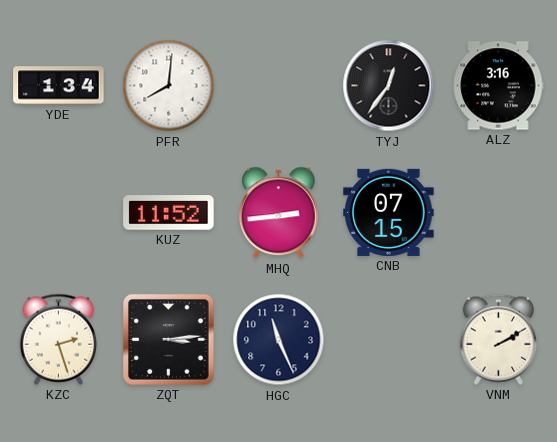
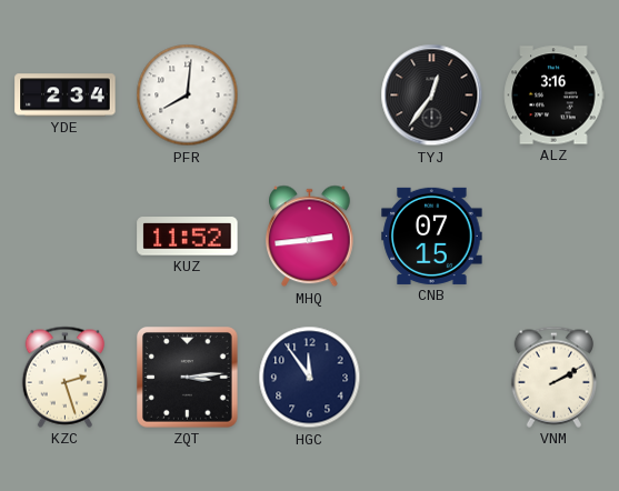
YDE: 1:34 -> 2:34
HGC: 11:26 -> 11:54
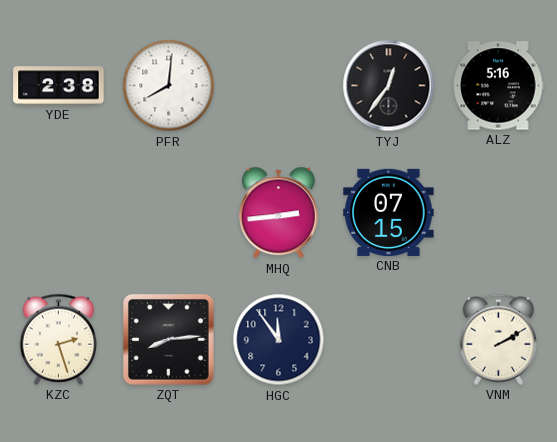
YDE: 2:34 -> 2:38
ALZ: 3:16 -> 5:16
KUZ: 11:52 -> none
ZQT: 3:14 -> 8:14
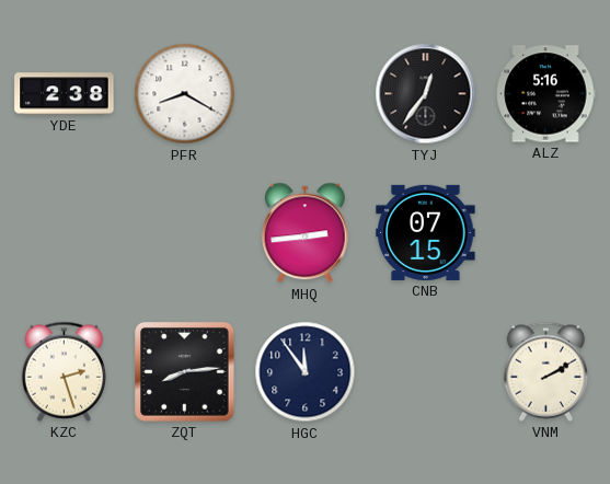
PFR: 8:01 -> 8:20
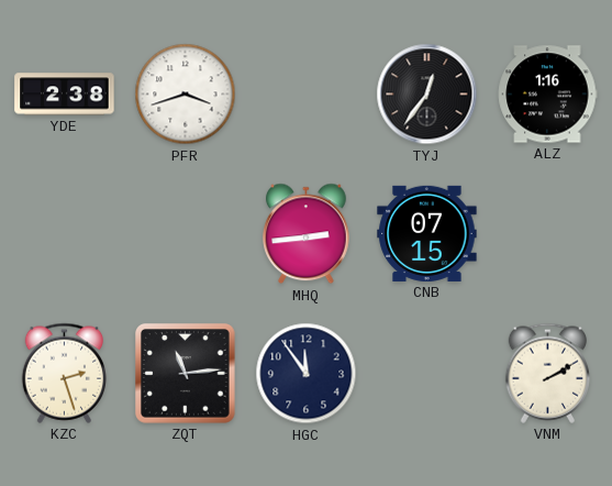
PFR: 8:20 -> 3:42
ALZ: 5:16 -> 1:16
ZQT: 8:14 -> 11:14
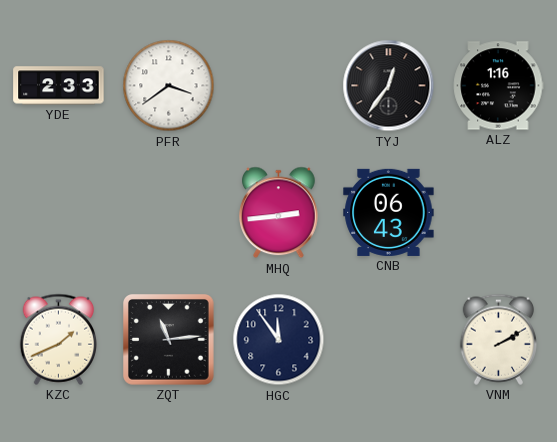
YDE: 2:38 -> 2:33
PFR: 3:42 -> 3:39
CNB: 07:15 -> 06:43
KZC: 2:27 -> 1:41
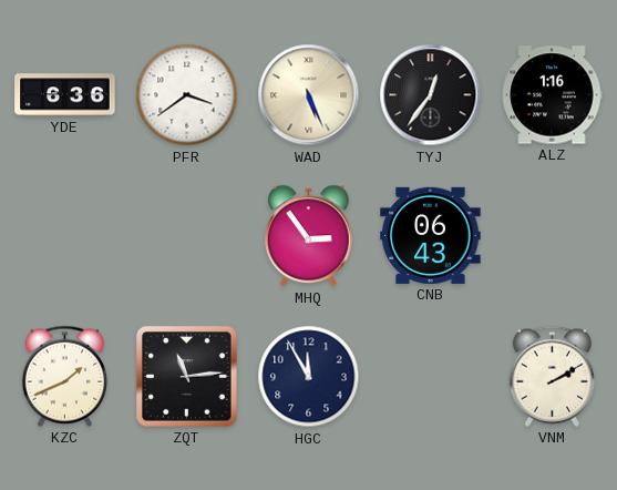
YDE: 2:33 -> 6:36
WAD: none -> 5:26
MHQ: 2:44 -> 2:54
HGC: 11:54 -> 11:55
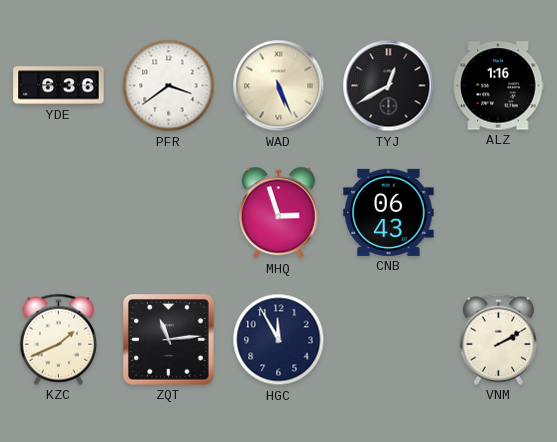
TYJ: 12:36 -> 12:40
MHQ: 2:54 -> 2:57
